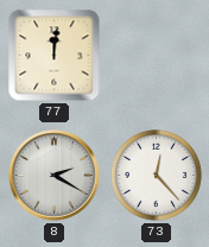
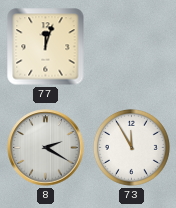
77: 12:01 -> 12:03
73: 12:23 -> 11:55
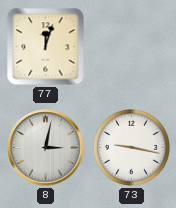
8: 2:20 -> 3:02
73: 11:55 -> 9:17
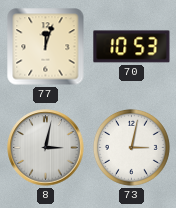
70: none -> 10:53
73: 9:17 -> 3:02
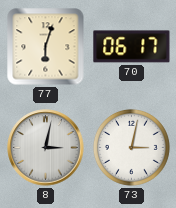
77: 12:03 -> 6:03
70: 10:53 -> 06:17
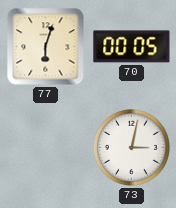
70: 06:17 -> 00:05
8: 3:02 -> none
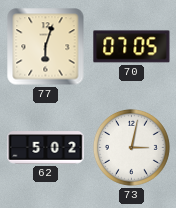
70: 00:05 -> 07:05
62: none -> 5:02
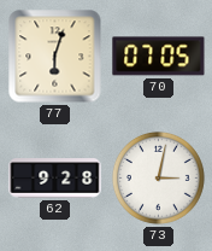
62: 5:02 -> 9:28
